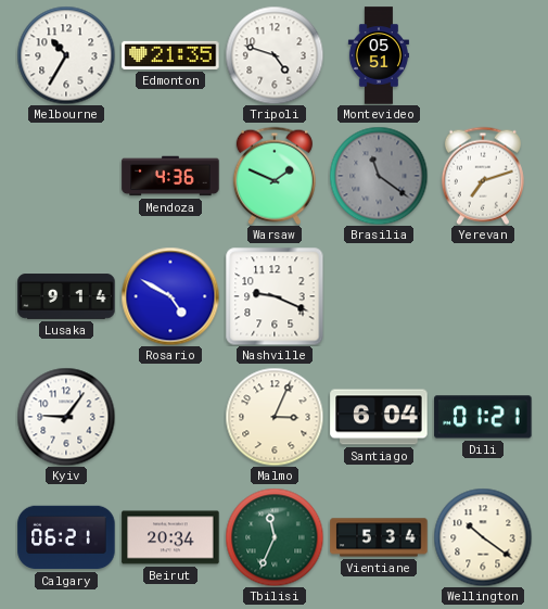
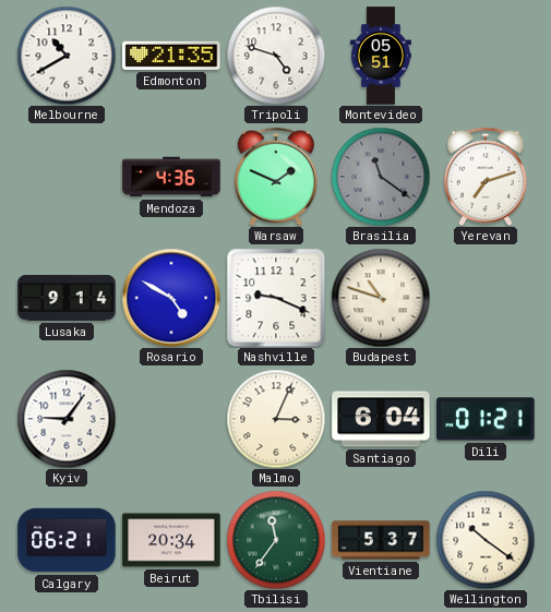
Melbourne: 10:35 -> 10:40
Budapest: none -> 10:48
Tbilisi: 11:34 -> 11:36
Vientiane: 5:34 -> 5:37
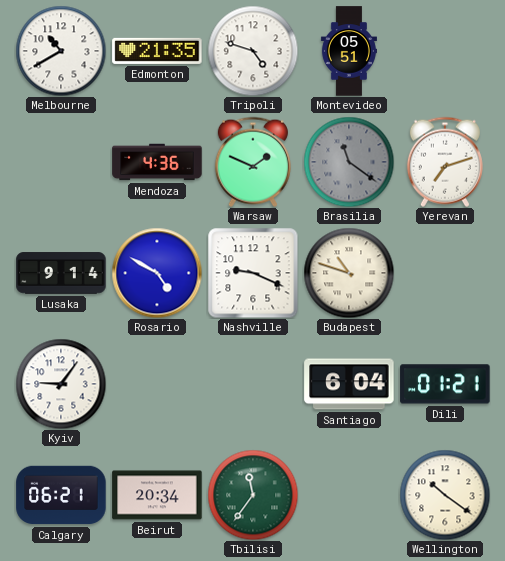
Malmo: 3:04 -> none
Vientiane: 5:37 -> none
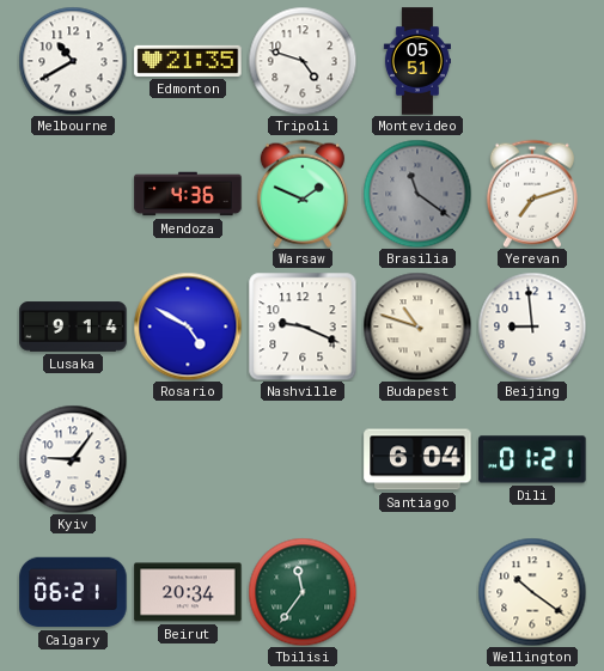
Beijing: none -> 8:59
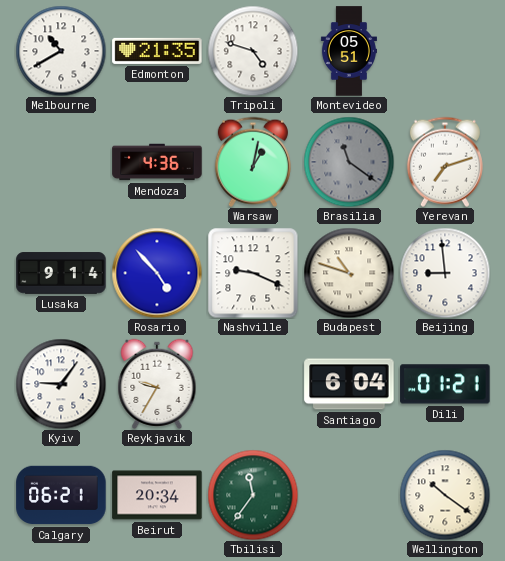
Warsaw: 1:49 -> 1:02
Rosario: 4:50 -> 4:53
Reykjavik: none -> 9:35
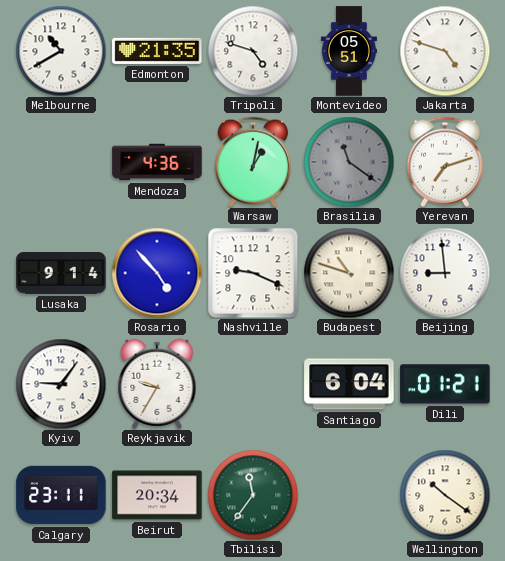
Jakarta: none -> 4:48
Calgary: 06:21 -> 23:11
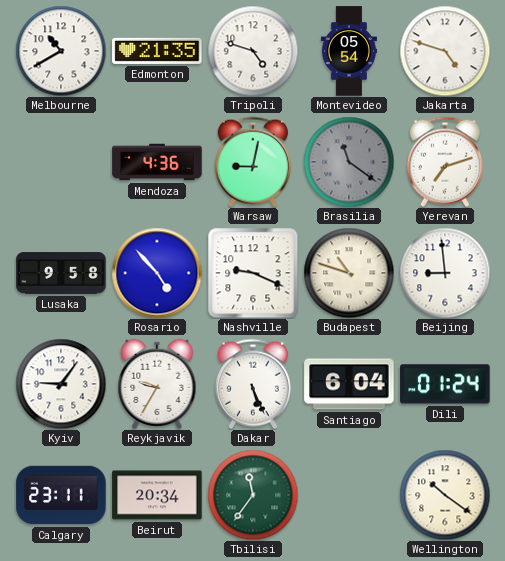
Montevideo: 05:51 -> 05:54
Warsaw: 1:02 -> 9:02
Lusaka: 9:14 -> 9:58
Dakar: none -> 5:26
Dili: 01:21 -> 01:24
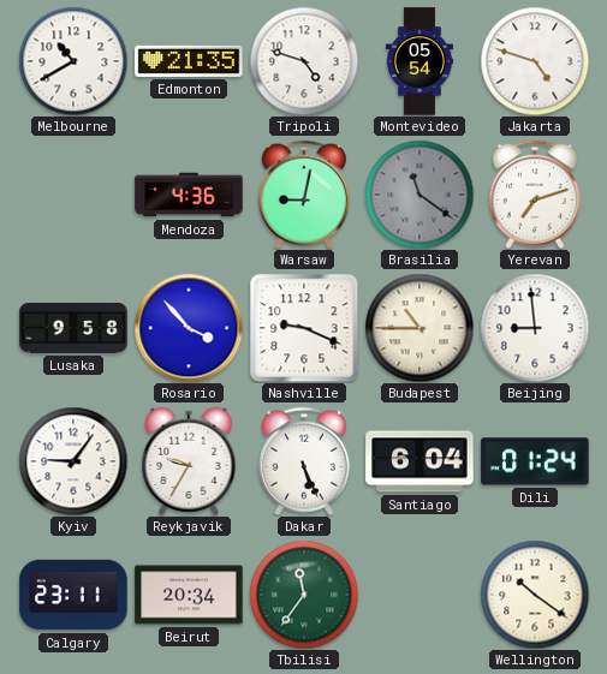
Rosario: 4:53 -> 3:53
Budapest: 10:48 -> 10:45
